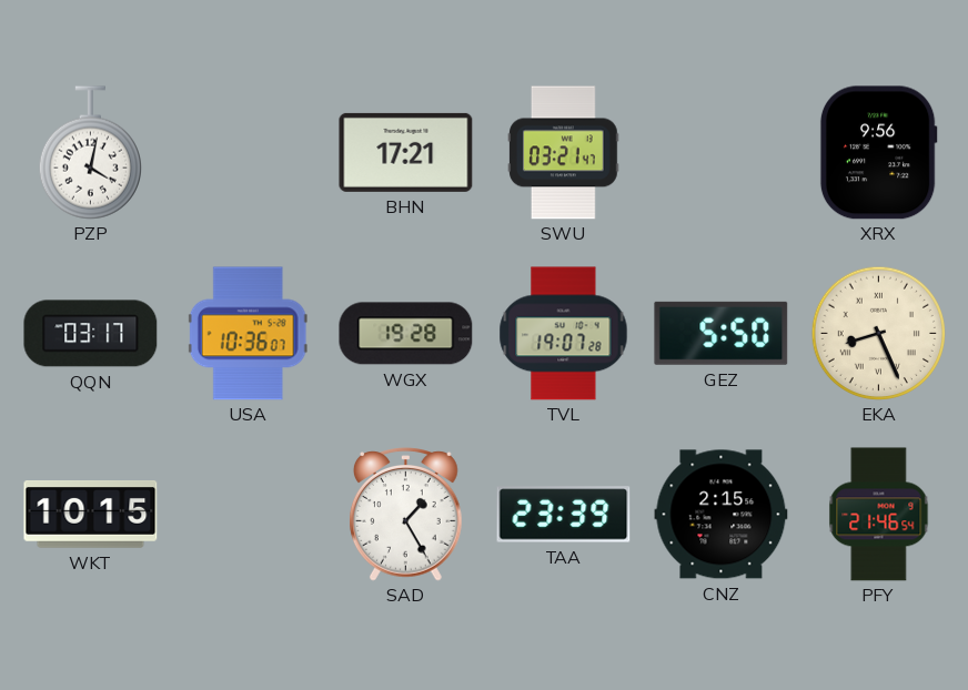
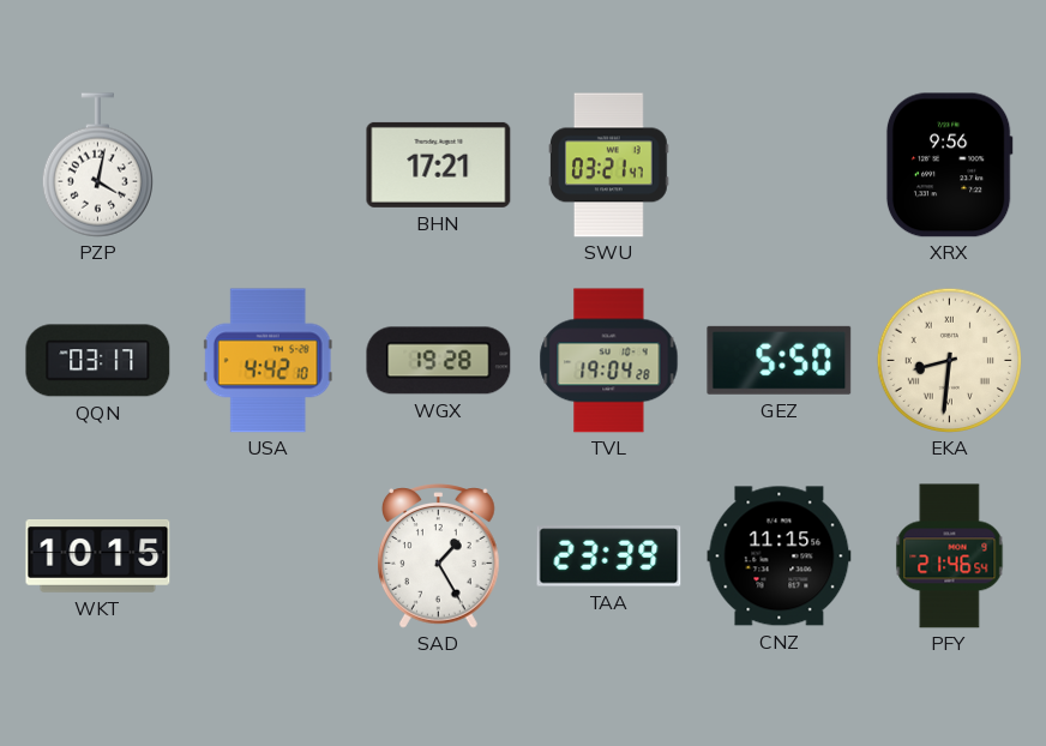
USA: 10:36 -> 4:42
TVL: 19:07 -> 19:04
EKA: 8:26 -> 8:31
CNZ: 2:15 -> 11:15
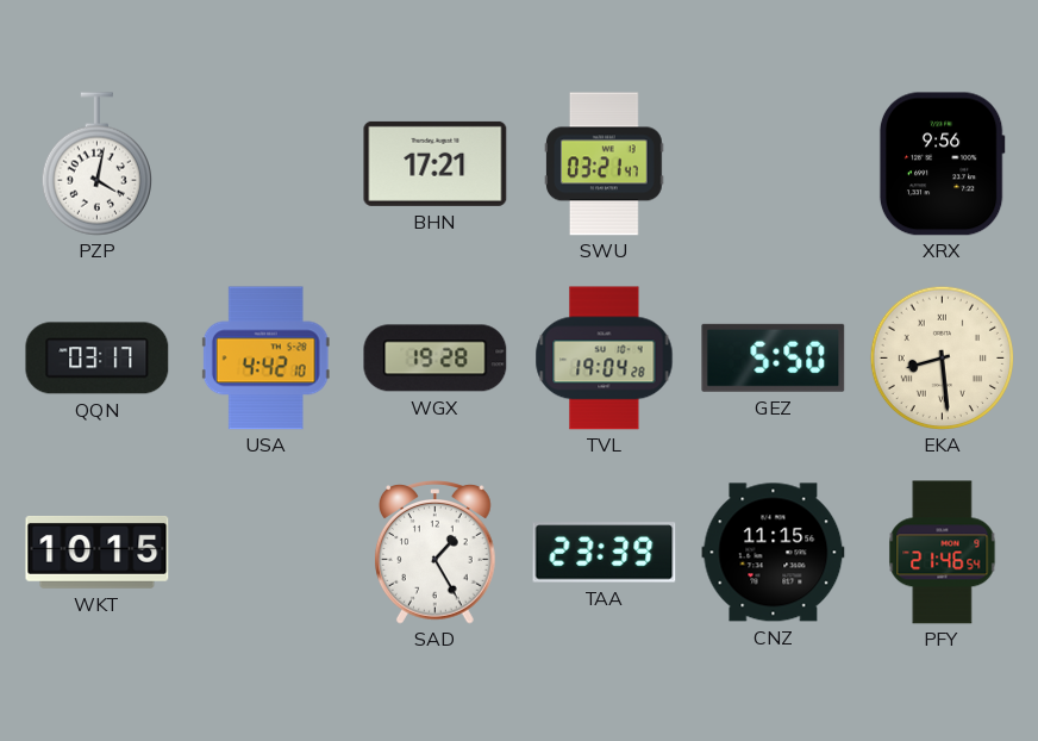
EKA: 8:31 -> 8:29
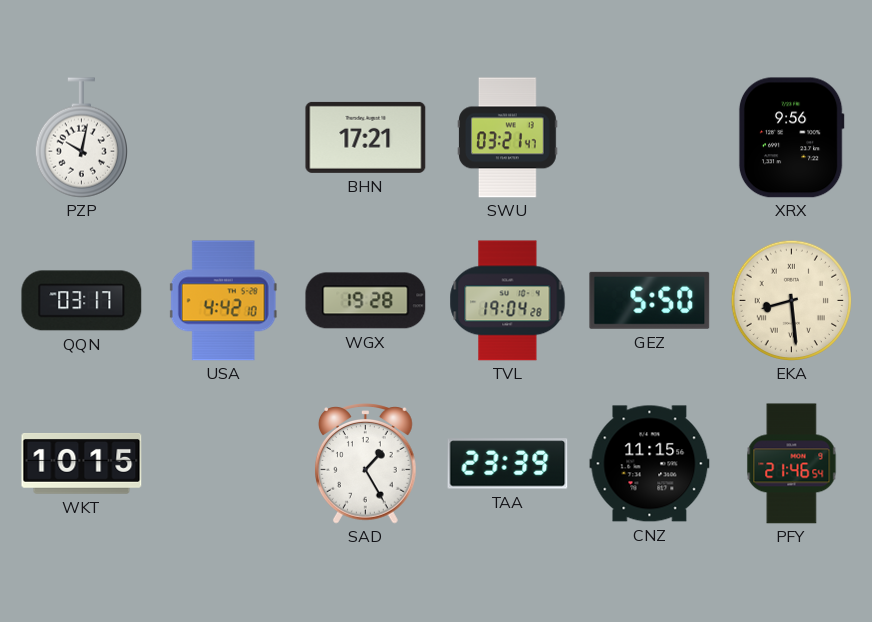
PZP: 4:02 -> 10:02
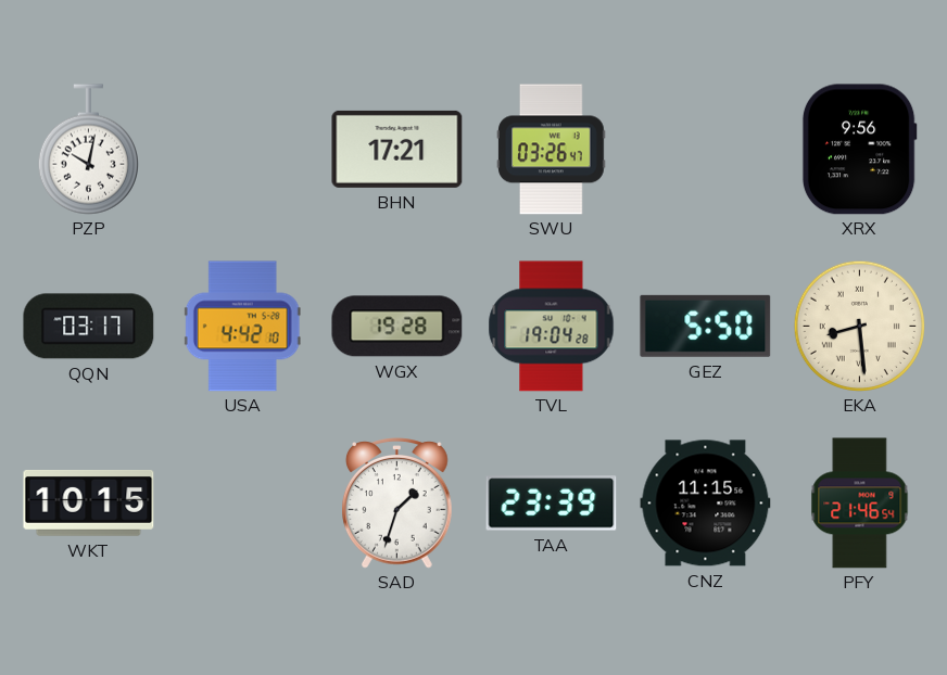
SWU: 03:21 -> 03:26
SAD: 1:25 -> 1:33
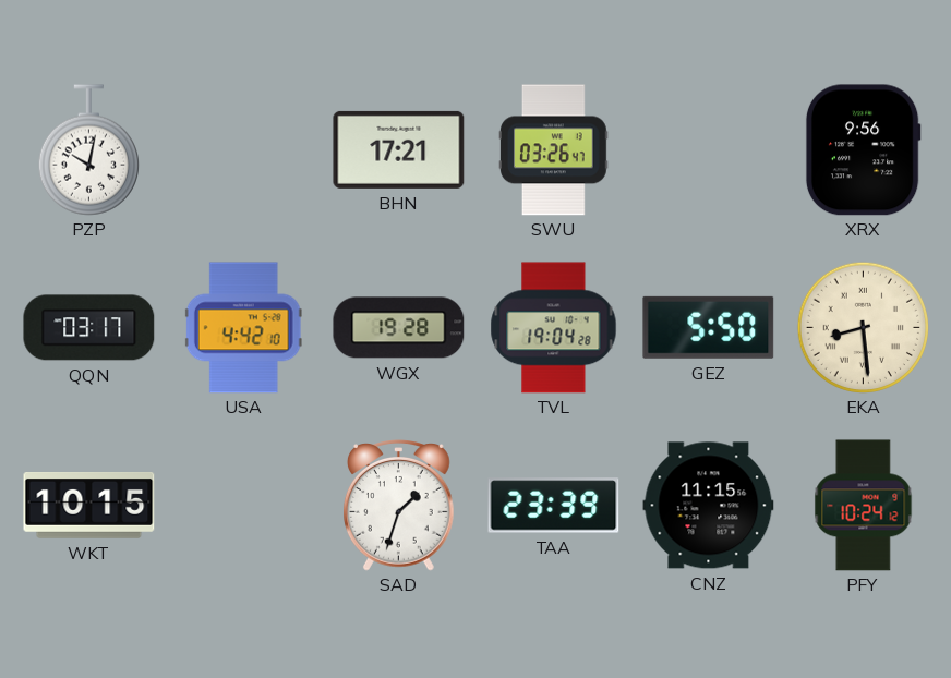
PFY: 21:46 -> 10:24
